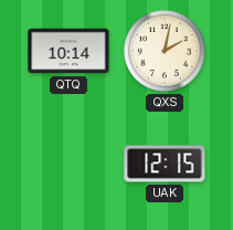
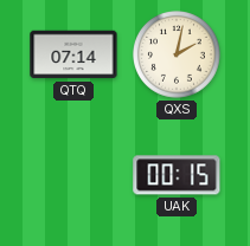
QTQ: 10:14 -> 07:14
UAK: 12:15 -> 00:15
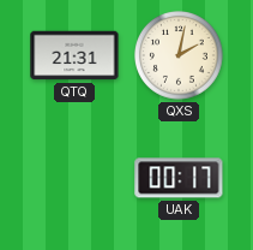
QTQ: 07:14 -> 21:31
UAK: 00:15 -> 00:17
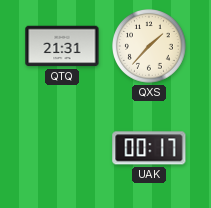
QXS: 2:02 -> 1:37
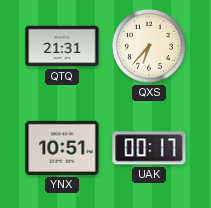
QXS: 1:37 -> 6:37
YNX: none -> 10:51
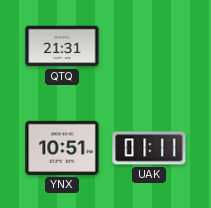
QXS: 6:37 -> none
UAK: 00:17 -> 01:11
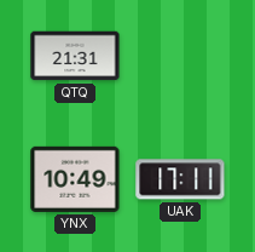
YNX: 10:51 -> 10:49
UAK: 01:11 -> 17:11
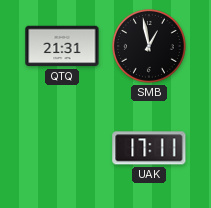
SMB: none -> 12:58
YNX: 10:49 -> none
